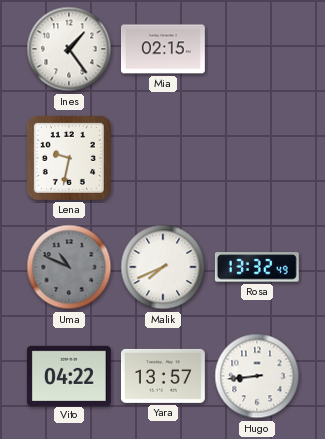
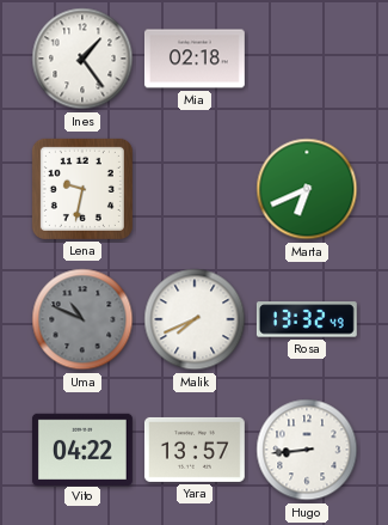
Mia: 02:15 -> 02:18
Marta: none -> 6:41
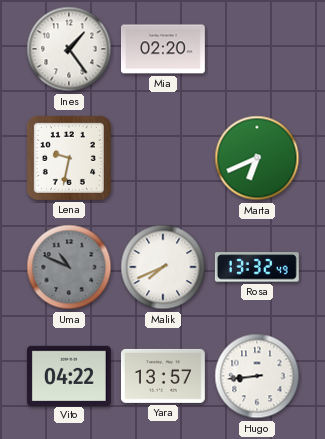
Mia: 02:18 -> 02:20
